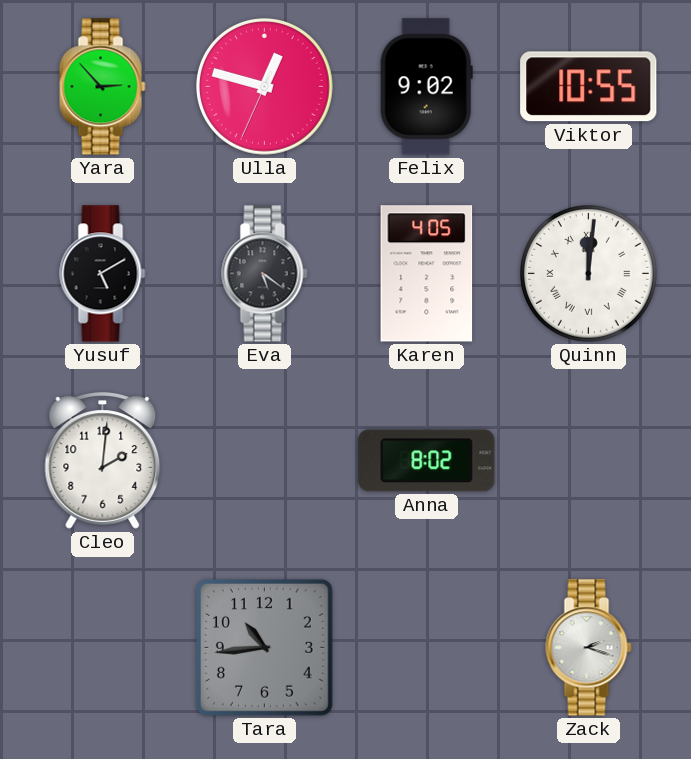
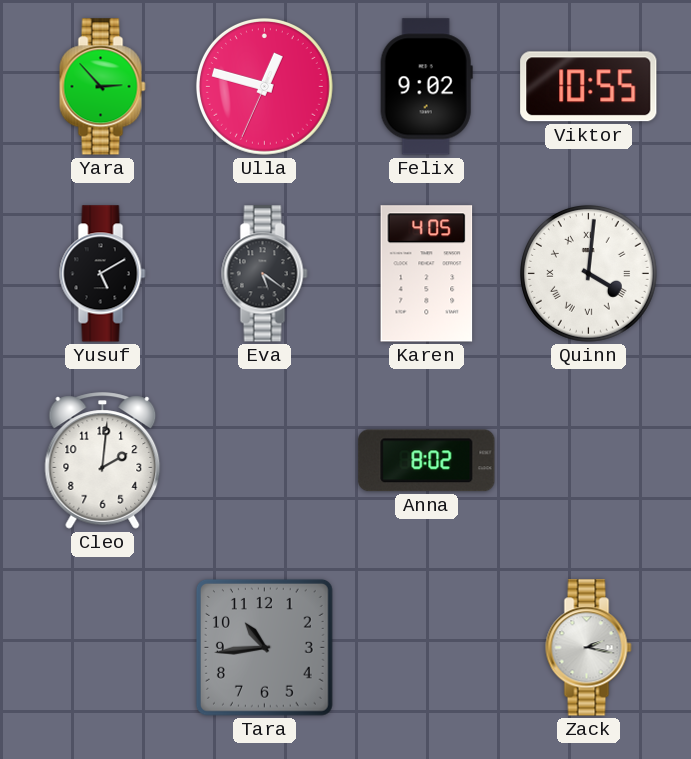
Quinn: 12:01 -> 4:01
Zack: 2:18 -> 2:17
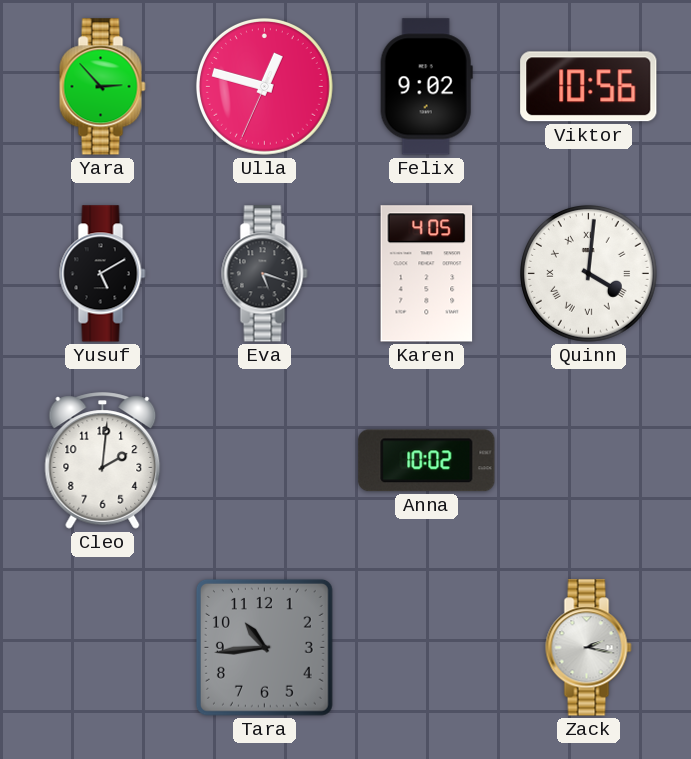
Viktor: 10:55 -> 10:56
Eva: 5:21 -> 5:18
Anna: 8:02 -> 10:02
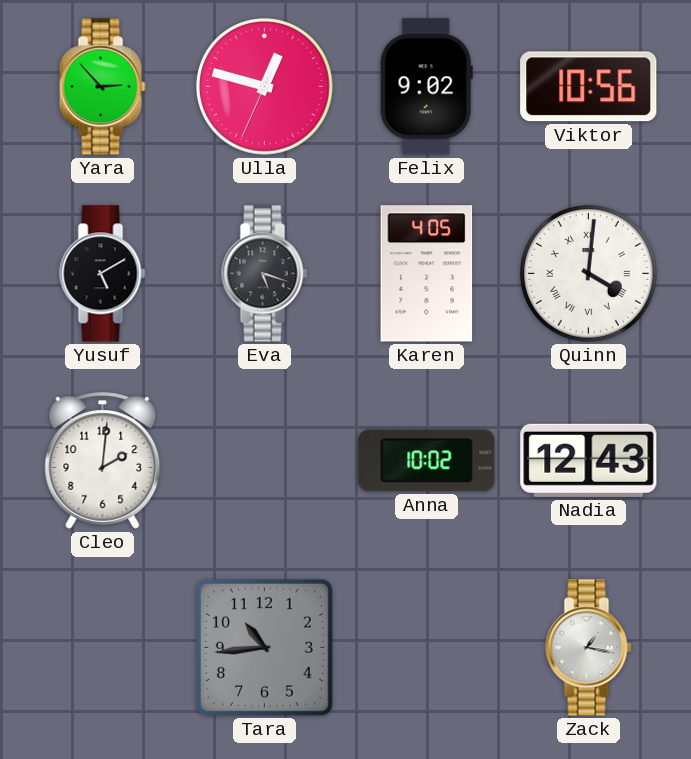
Nadia: none -> 12:43
Zack: 2:17 -> 1:17
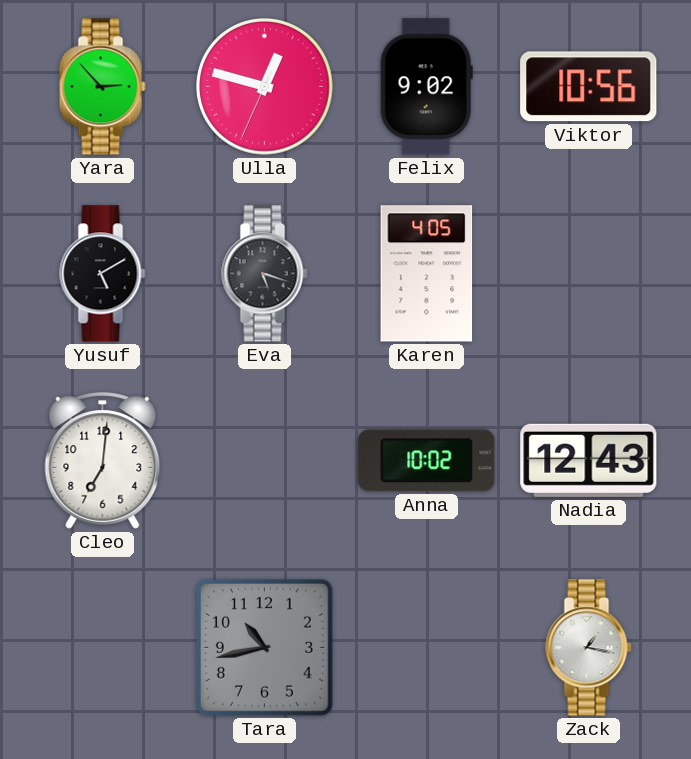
Quinn: 4:01 -> none
Cleo: 2:01 -> 7:01
Tara: 10:44 -> 10:43
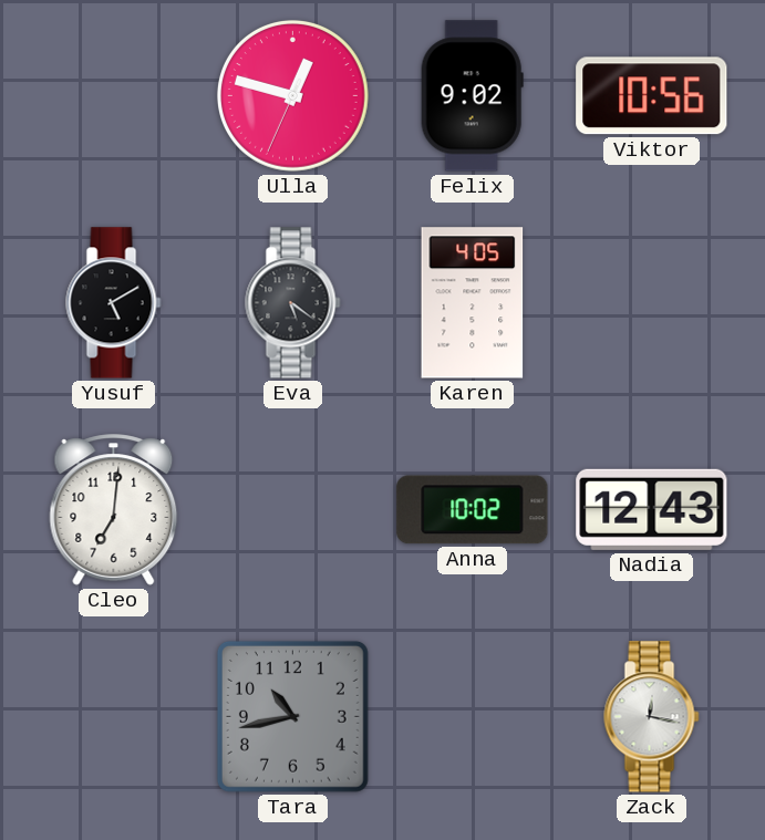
Yara: 2:53 -> none
Eva: 5:18 -> 5:21
Zack: 1:17 -> 12:17
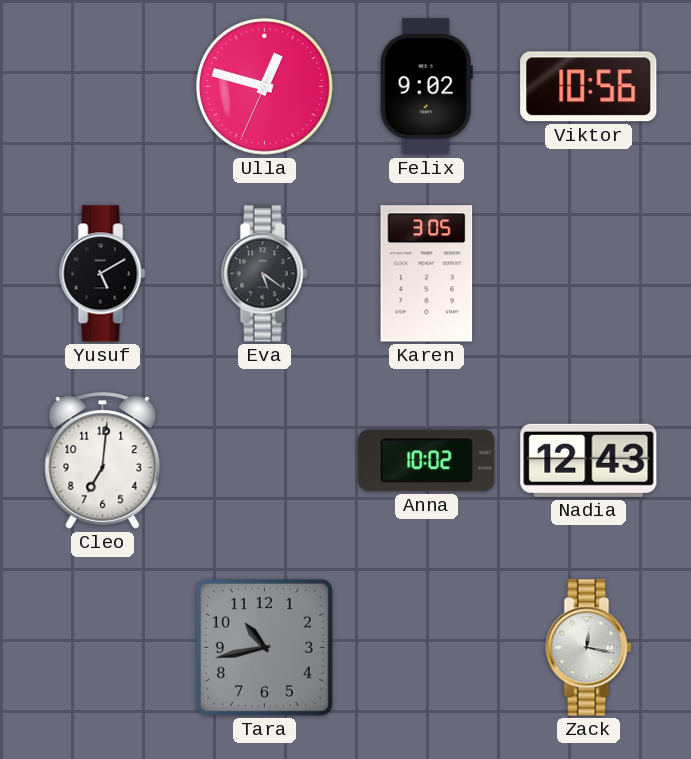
Karen: 4:05 -> 3:05
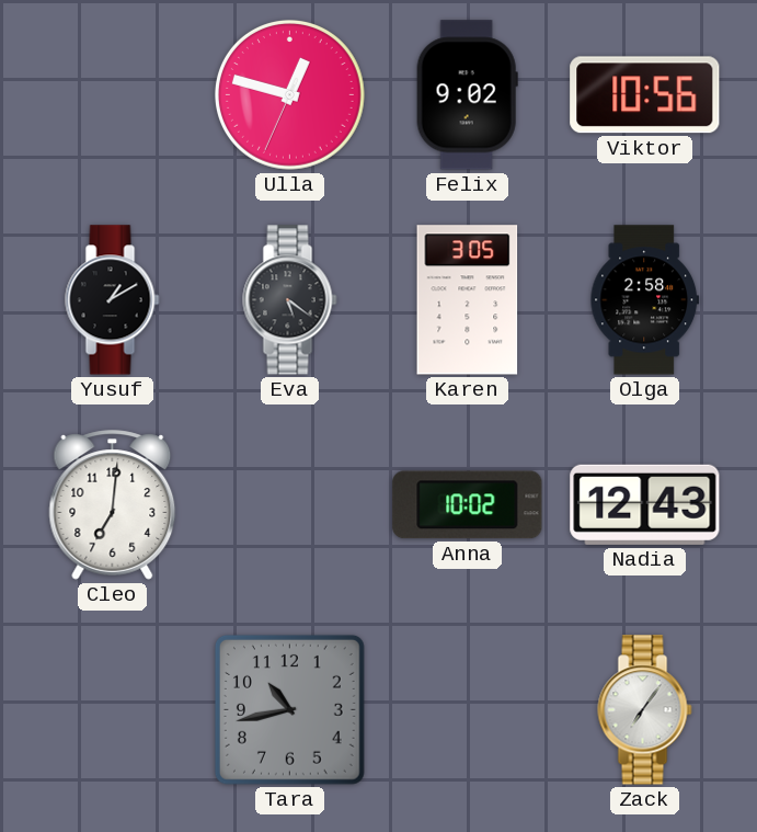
Yusuf: 5:10 -> 1:10
Olga: none -> 2:58
Zack: 12:17 -> 7:06
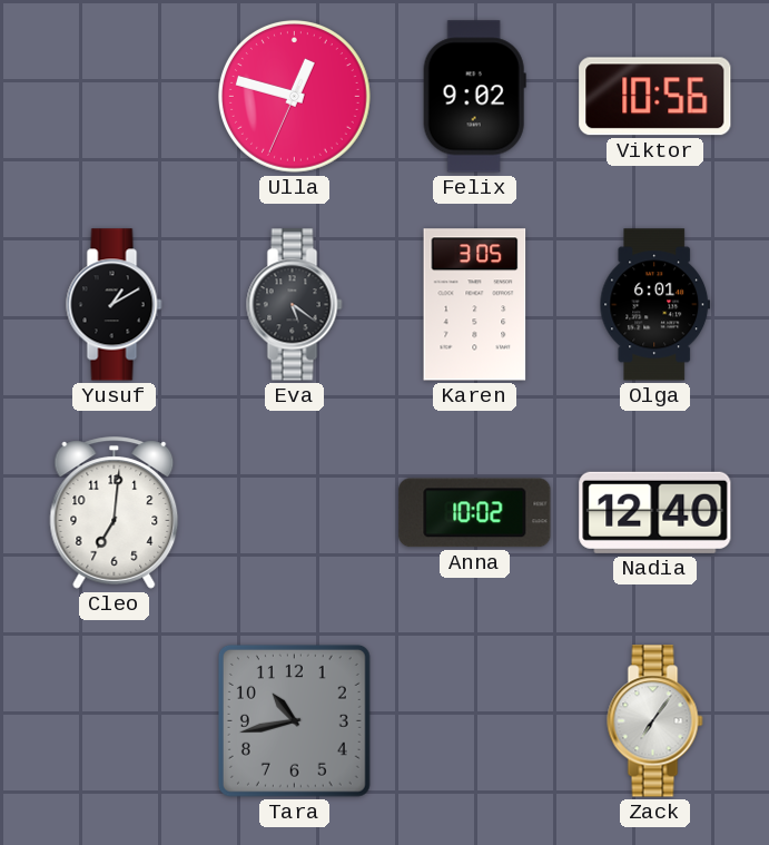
Olga: 2:58 -> 6:01
Nadia: 12:43 -> 12:40
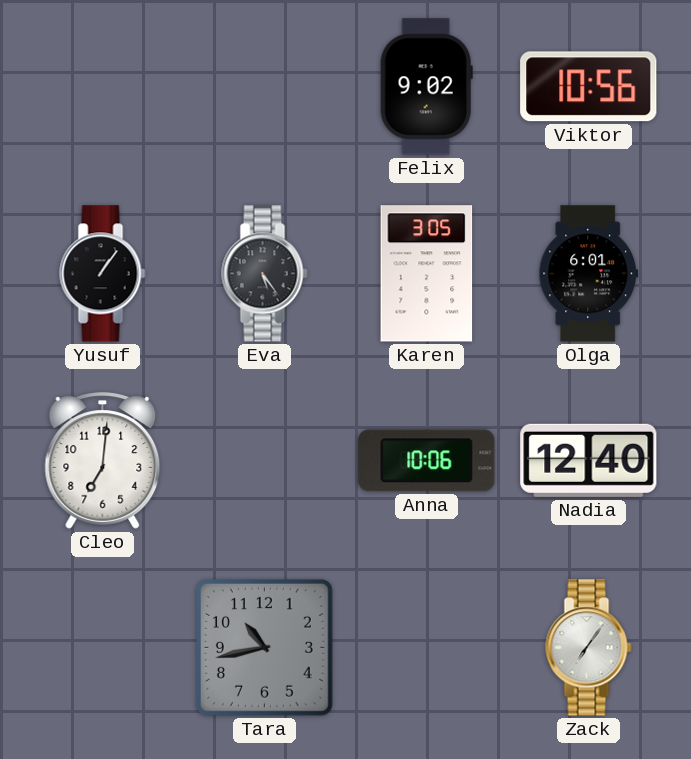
Ulla: 12:47 -> none
Yusuf: 1:10 -> 1:06
Eva: 5:21 -> 5:24
Anna: 10:02 -> 10:06
